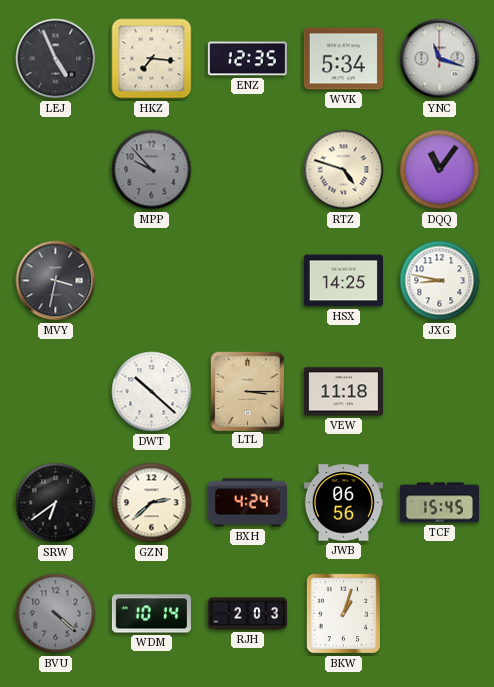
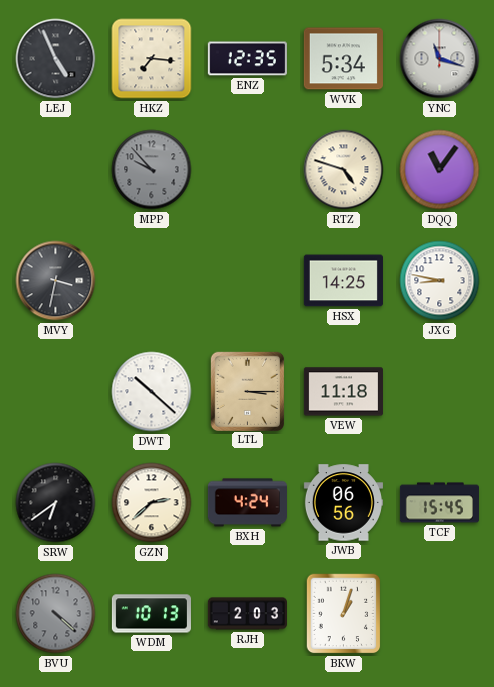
WDM: 10:14 -> 10:13
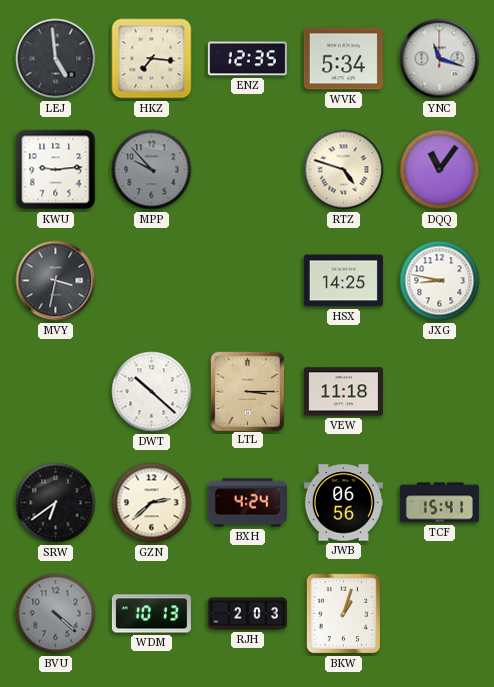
LEJ: 4:56 -> 4:59
KWU: none -> 9:14
TCF: 15:45 -> 15:41
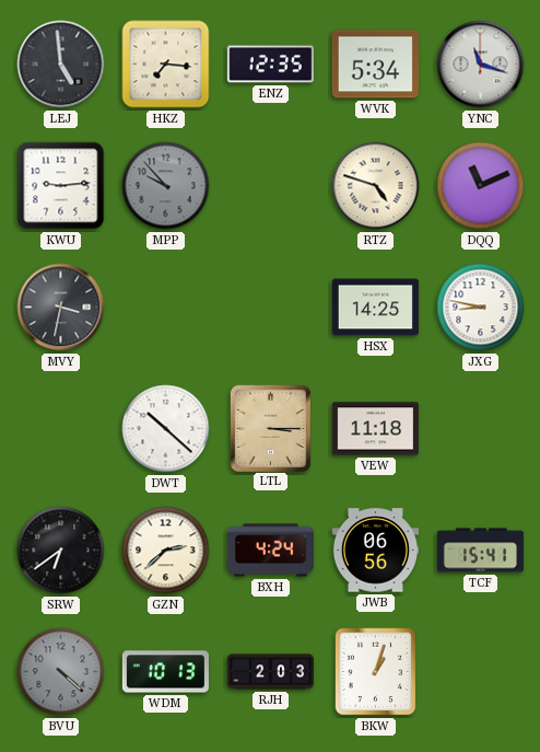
DQQ: 11:06 -> 11:11
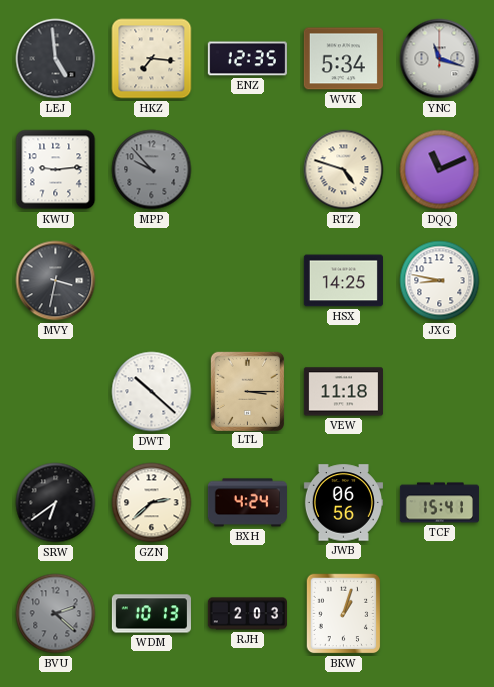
BVU: 4:22 -> 2:22
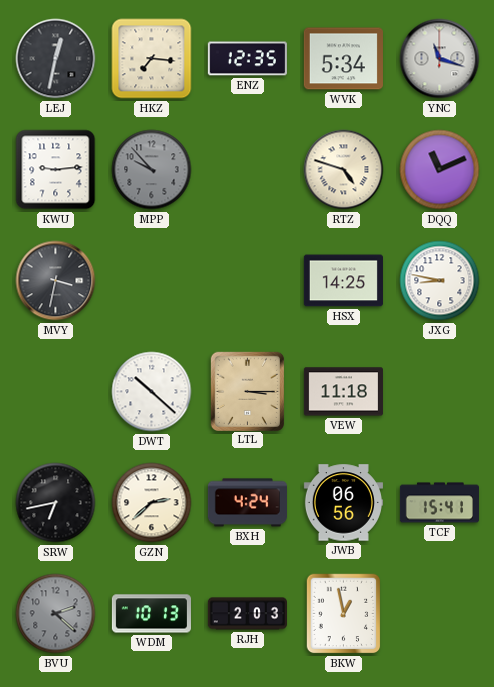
LEJ: 4:59 -> 12:32
SRW: 6:39 -> 6:43
BKW: 1:03 -> 12:58
